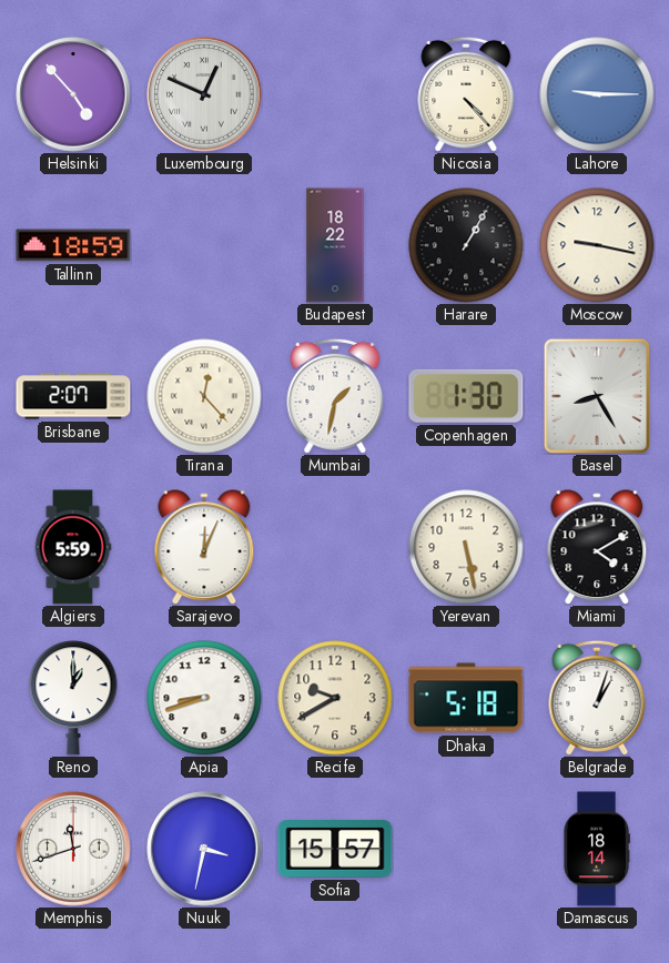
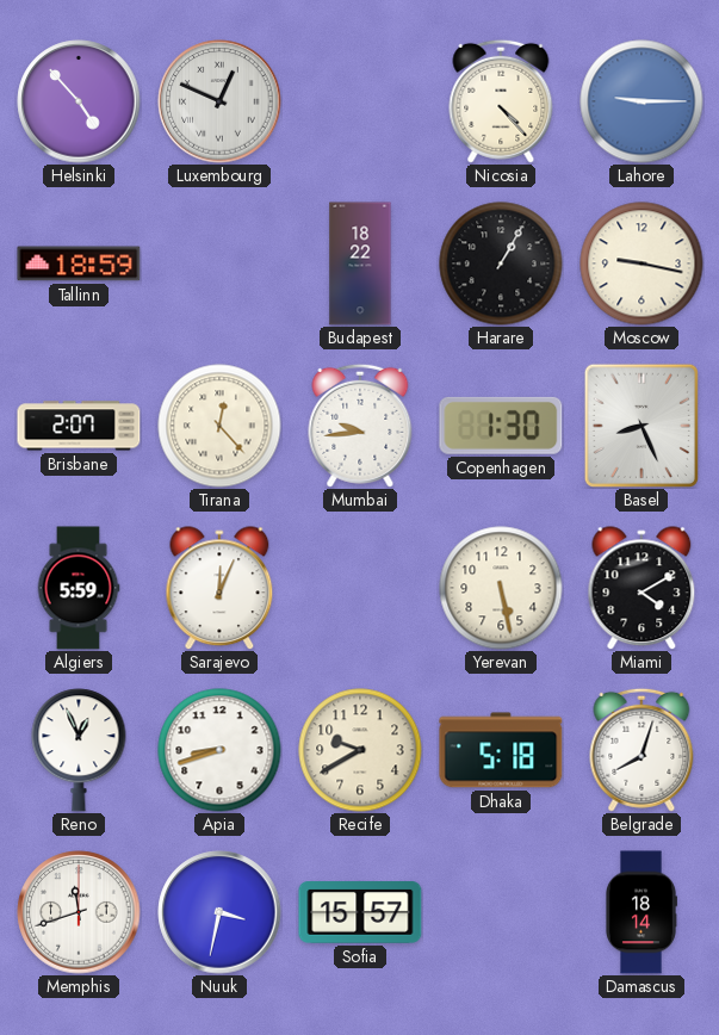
Mumbai: 1:32 -> 9:44
Basel: 8:25 -> 8:26
Reno: 1:00 -> 12:56
Belgrade: 1:03 -> 8:03
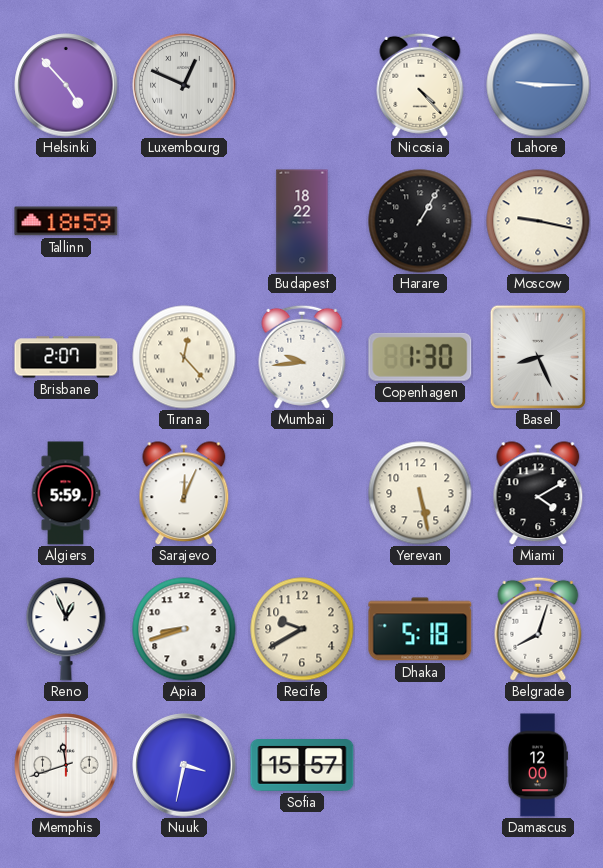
Damascus: 18:14 -> 12:00
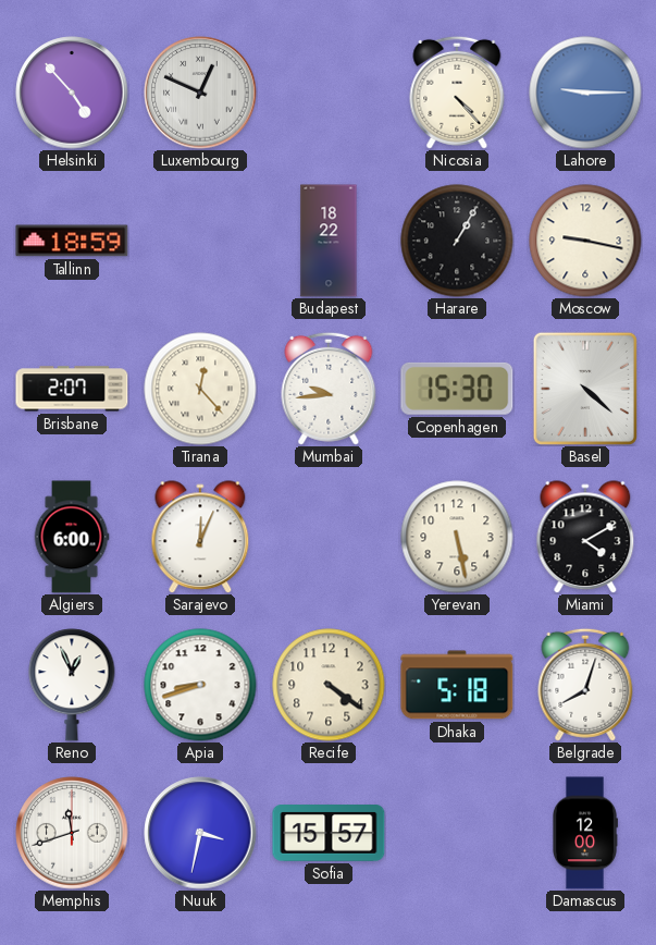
Copenhagen: 1:30 -> 15:30
Basel: 8:26 -> 4:22
Algiers: 5:59 -> 6:00
Recife: 9:40 -> 4:21
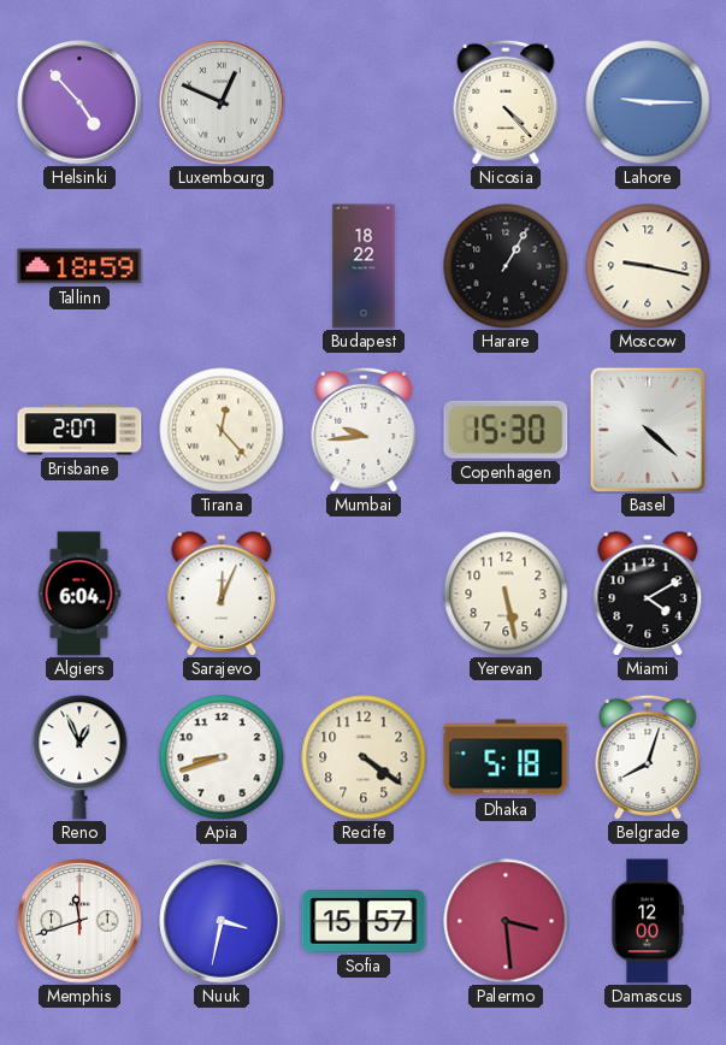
Algiers: 6:00 -> 6:04
Palermo: none -> 3:29
